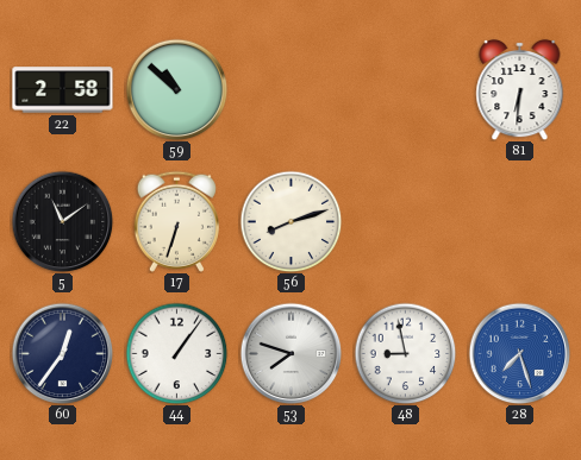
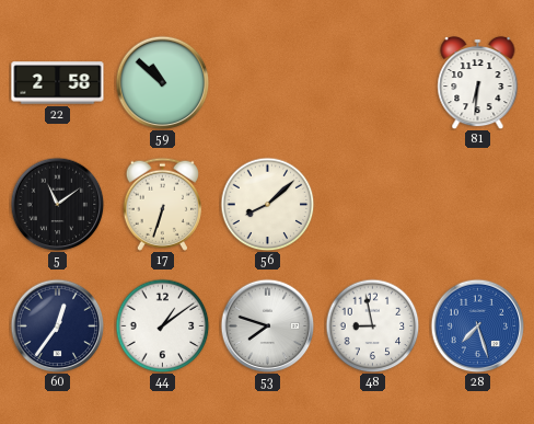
56: 8:12 -> 8:08
44: 1:06 -> 1:09
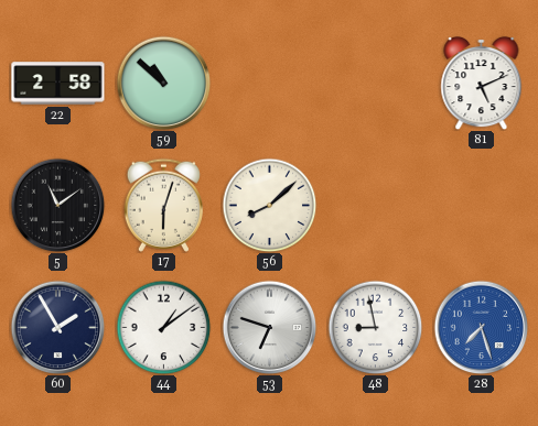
81: 6:31 -> 5:11
17: 6:33 -> 6:03
60: 12:36 -> 1:55
53: 7:48 -> 6:48
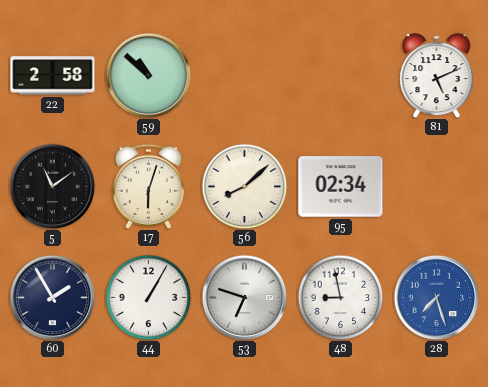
95: none -> 02:34
44: 1:09 -> 1:05
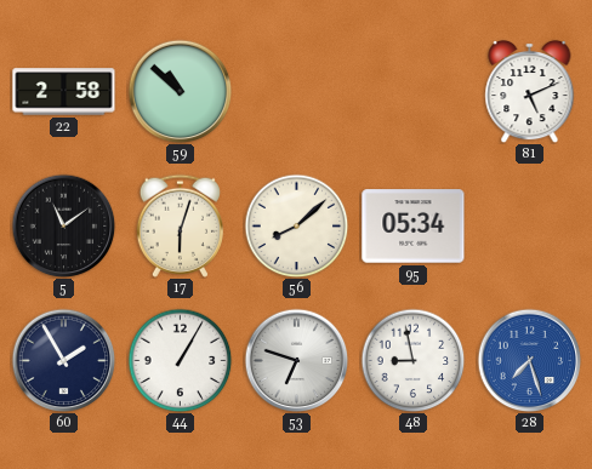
95: 02:34 -> 05:34
